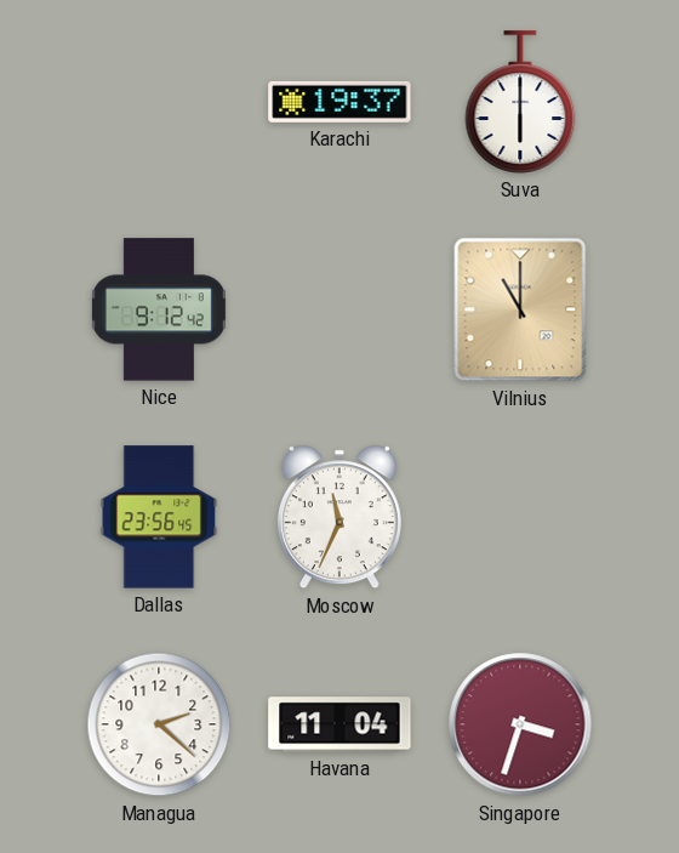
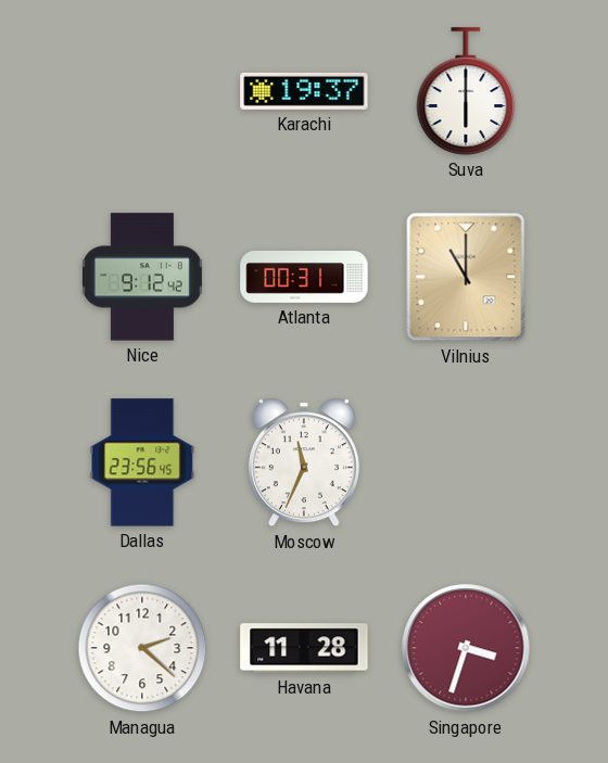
Atlanta: none -> 00:31
Havana: 11:04 -> 11:28
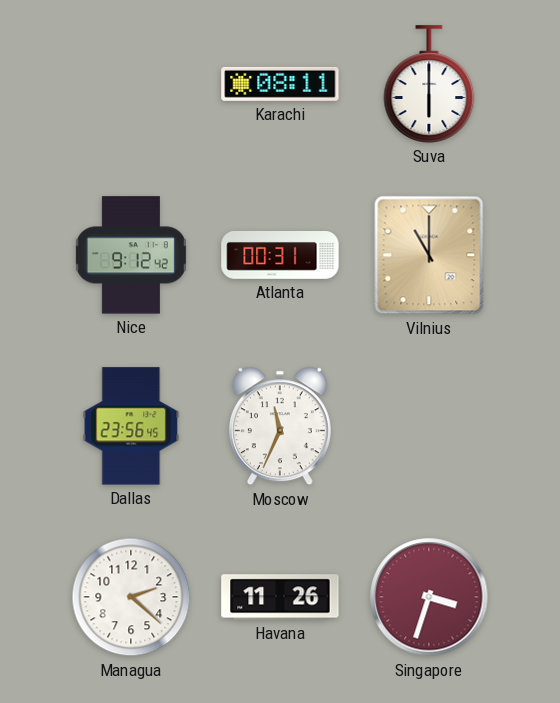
Karachi: 19:37 -> 08:11
Havana: 11:28 -> 11:26
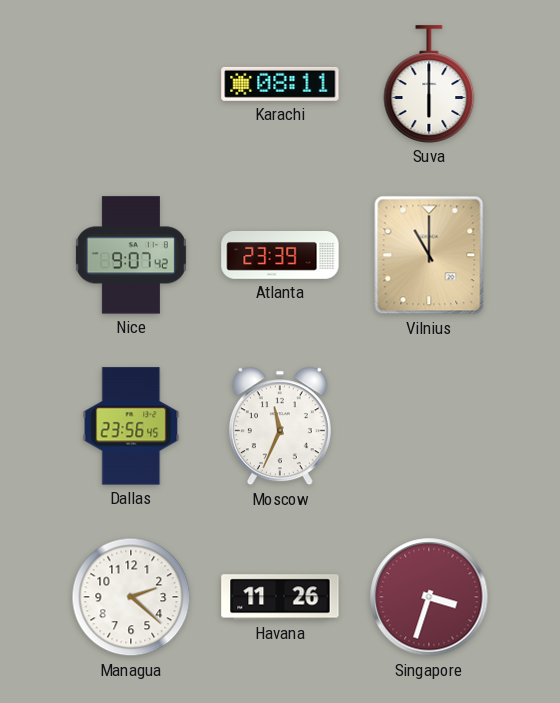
Nice: 9:12 -> 9:07
Atlanta: 00:31 -> 23:39
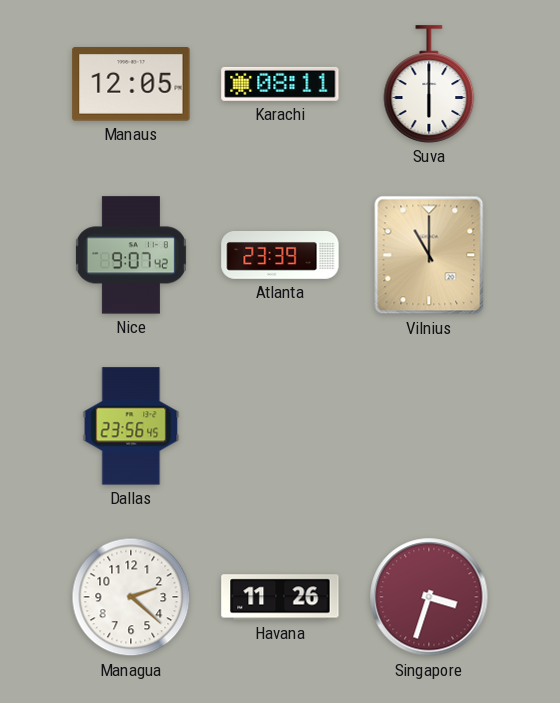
Manaus: none -> 12:05
Moscow: 11:34 -> none
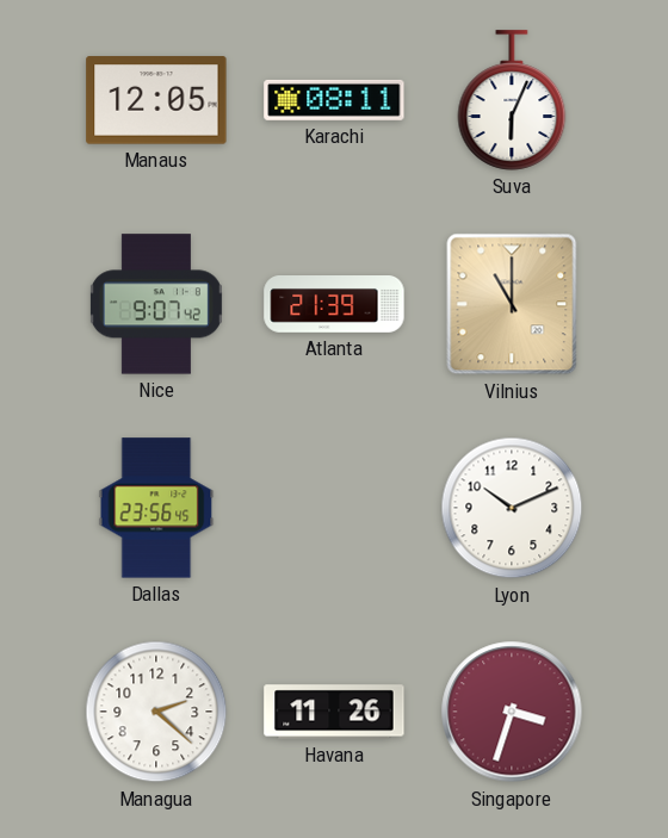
Suva: 6:00 -> 6:04
Atlanta: 23:39 -> 21:39
Lyon: none -> 10:11
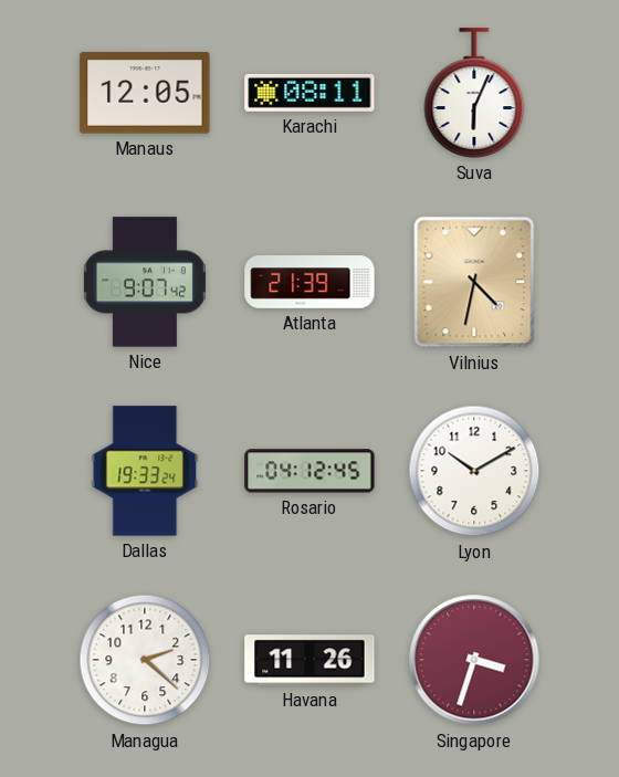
Vilnius: 11:00 -> 4:32
Dallas: 23:56 -> 19:33
Rosario: none -> 04:12
Lyon: 10:11 -> 10:10
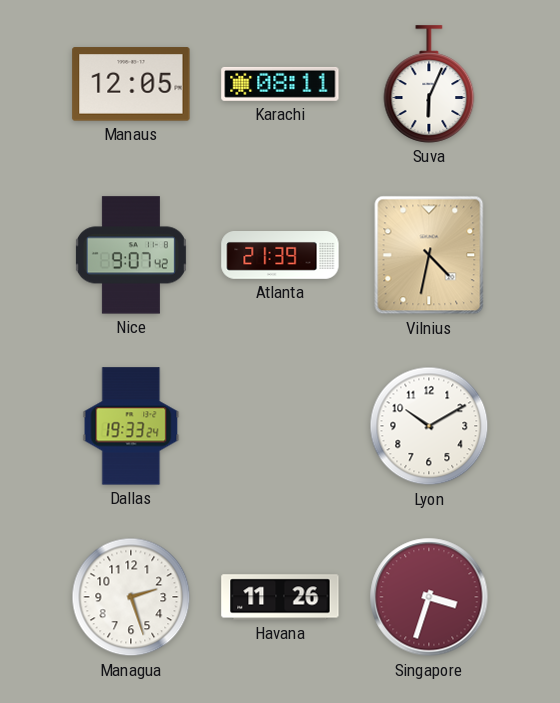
Rosario: 04:12 -> none
Managua: 2:22 -> 2:27
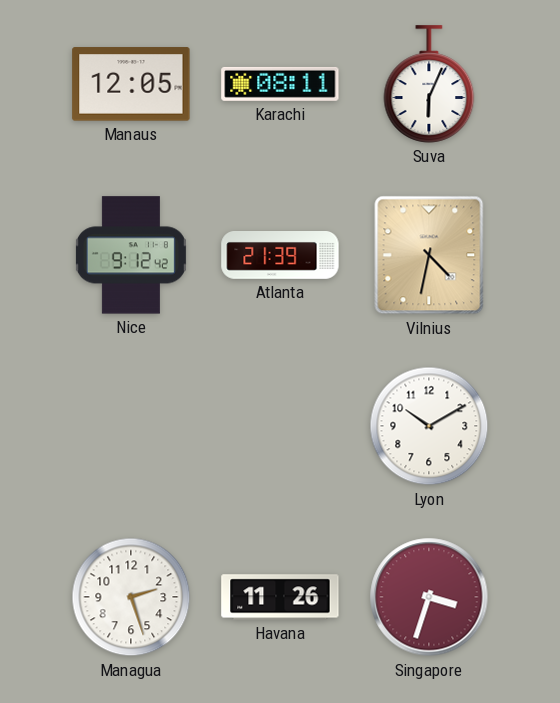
Nice: 9:07 -> 9:12
Dallas: 19:33 -> none
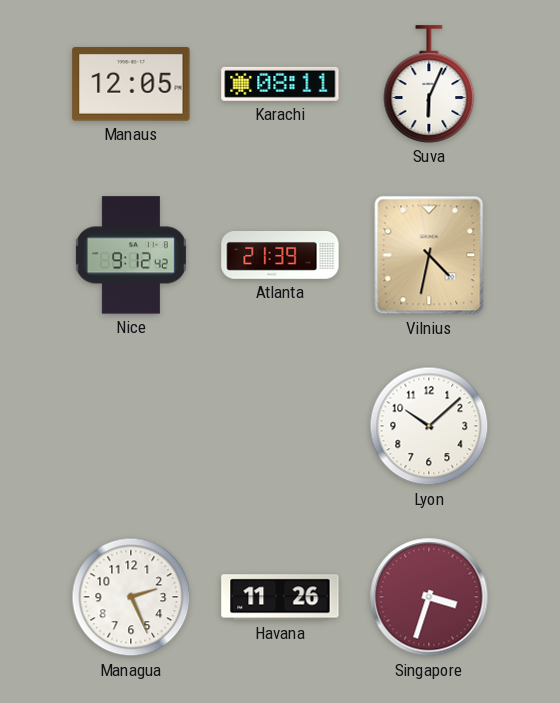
Lyon: 10:10 -> 10:08
Managua: 2:27 -> 2:26
